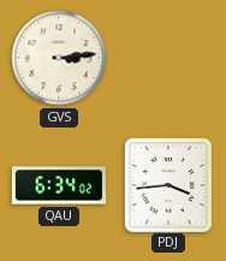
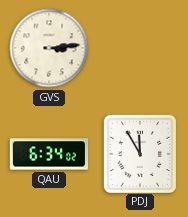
PDJ: 3:44 -> 11:55
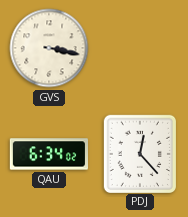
GVS: 3:14 -> 3:17
PDJ: 11:55 -> 12:23
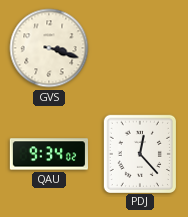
GVS: 3:17 -> 3:18
QAU: 6:34 -> 9:34
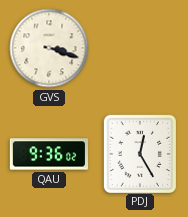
QAU: 9:34 -> 9:36
PDJ: 12:23 -> 12:25
